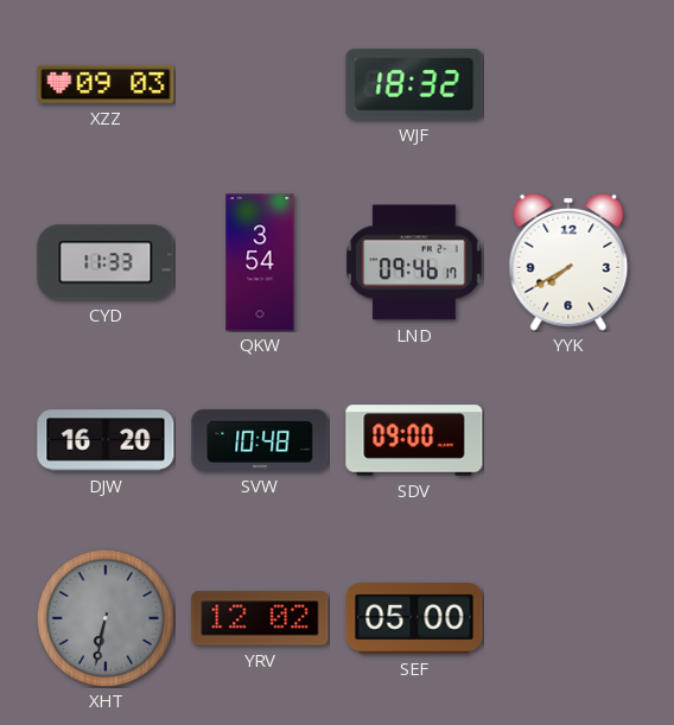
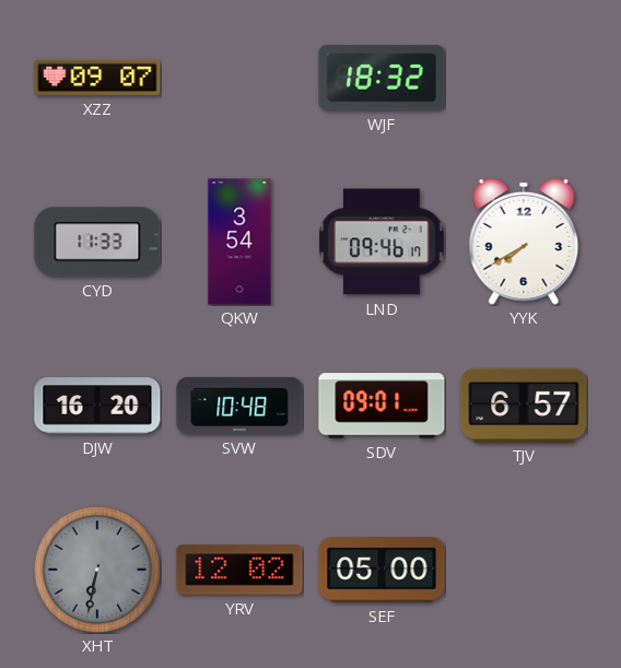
XZZ: 09:03 -> 09:07
SDV: 09:00 -> 09:01
TJV: none -> 6:57
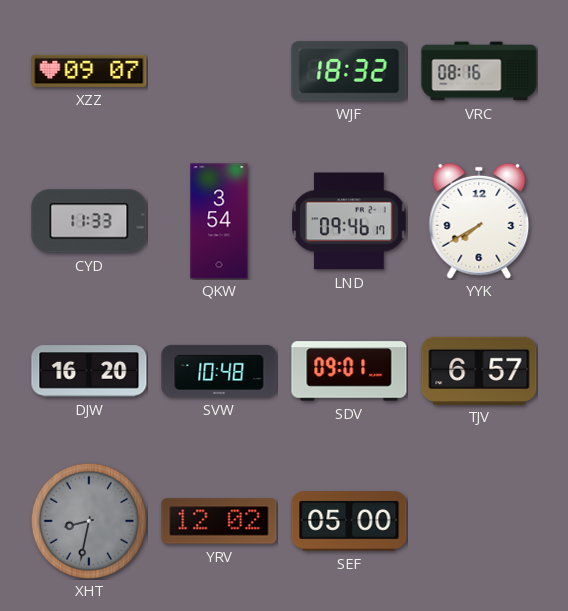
VRC: none -> 08:16
XHT: 6:32 -> 8:32
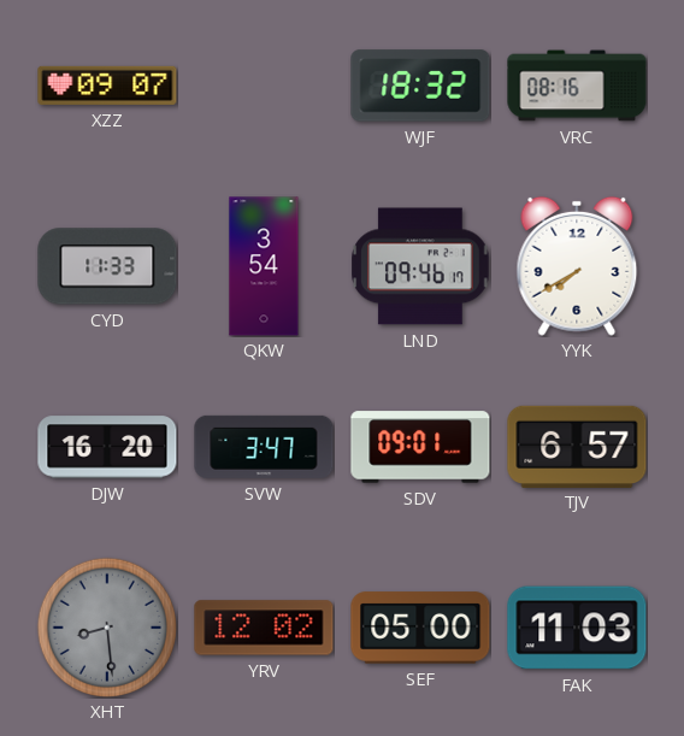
SVW: 10:48 -> 3:47
XHT: 8:32 -> 8:29
FAK: none -> 11:03
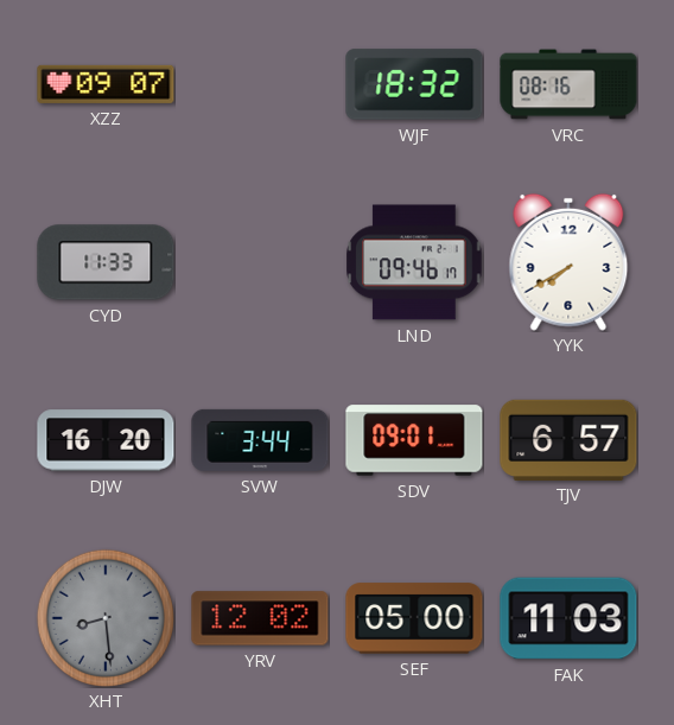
QKW: 3:54 -> none
SVW: 3:47 -> 3:44
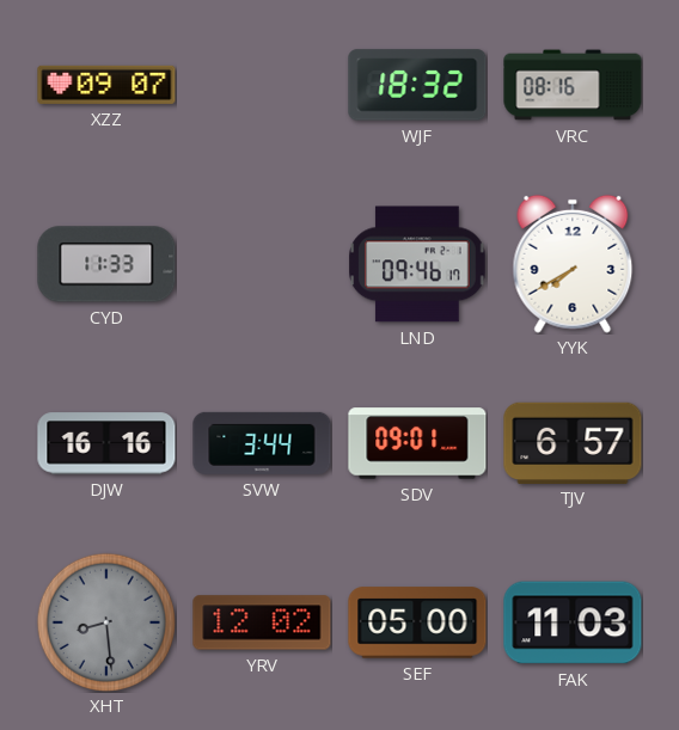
DJW: 16:20 -> 16:16
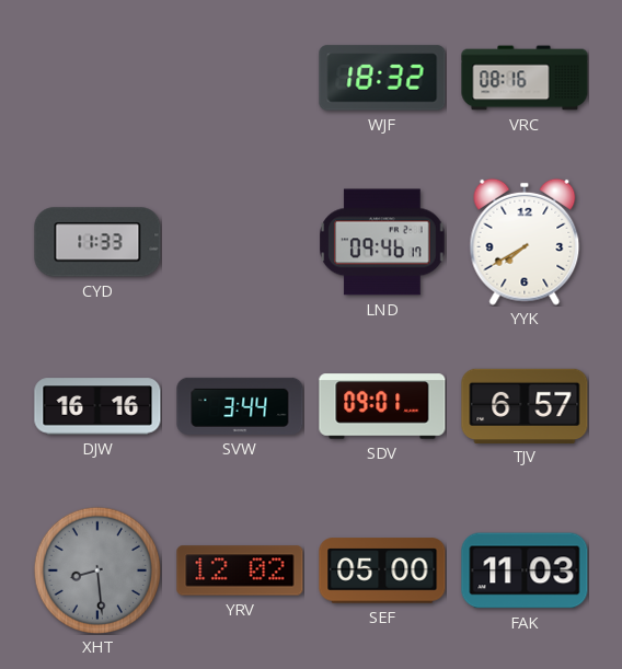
XZZ: 09:07 -> none
